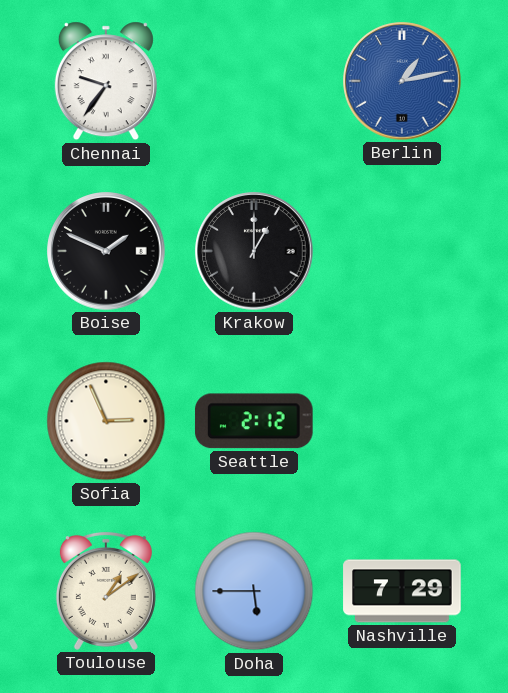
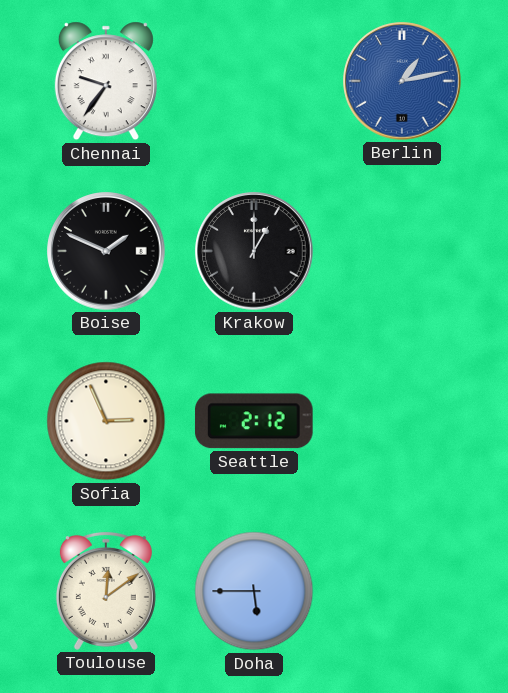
Toulouse: 1:09 -> 12:09
Nashville: 7:29 -> none
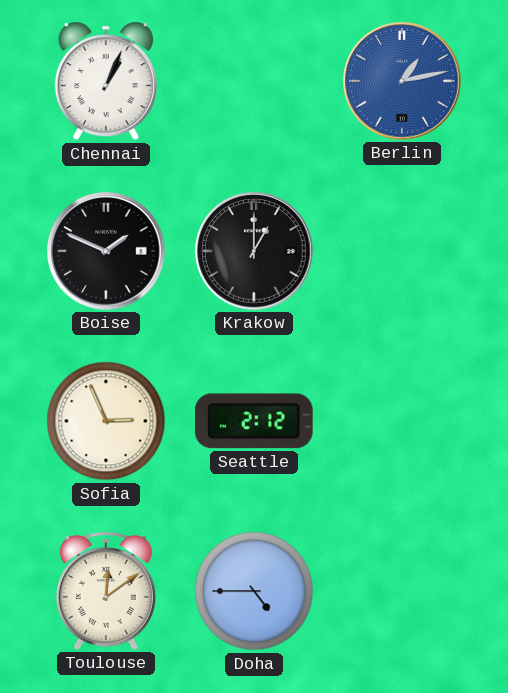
Chennai: 9:36 -> 1:04
Doha: 5:45 -> 4:45
